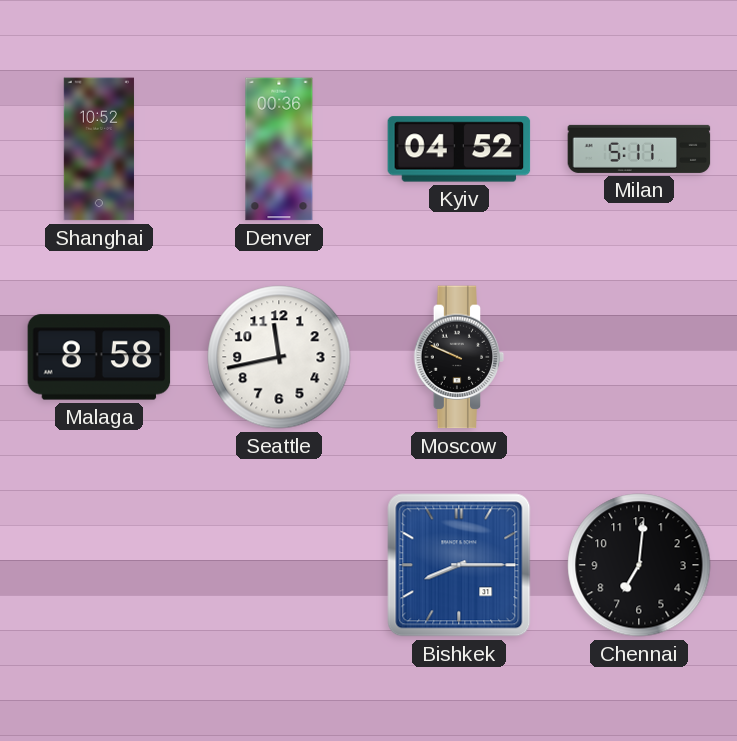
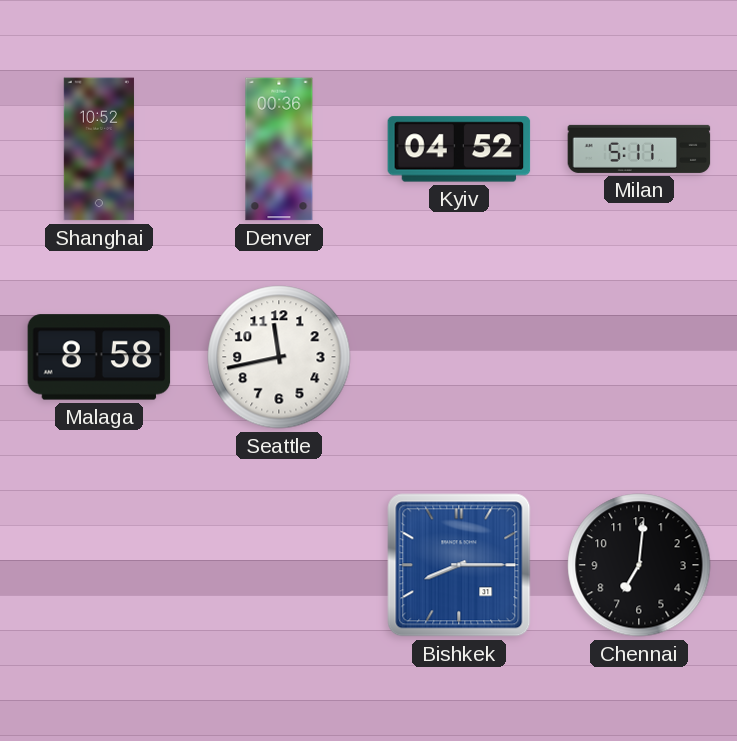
Moscow: 9:49 -> none
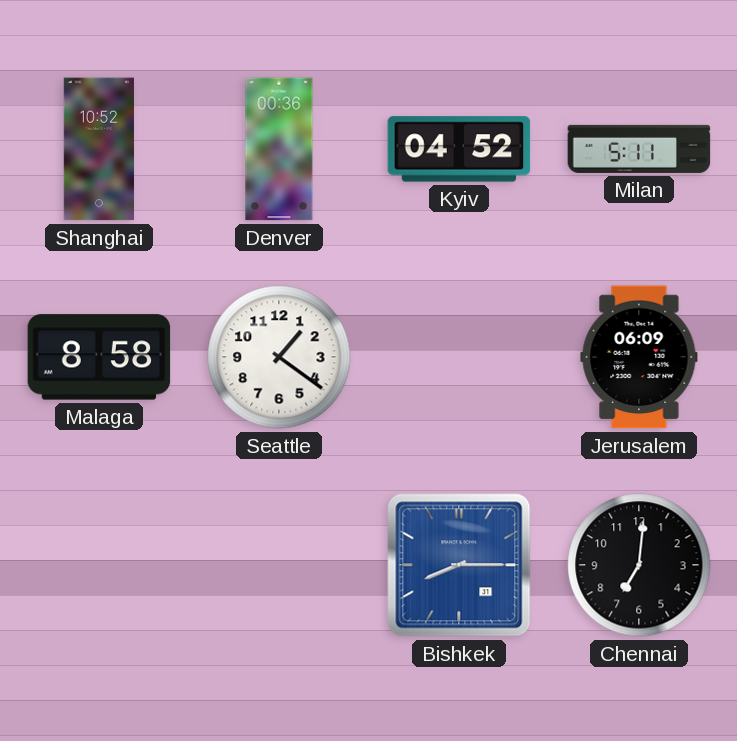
Seattle: 11:43 -> 1:21
Jerusalem: none -> 06:09
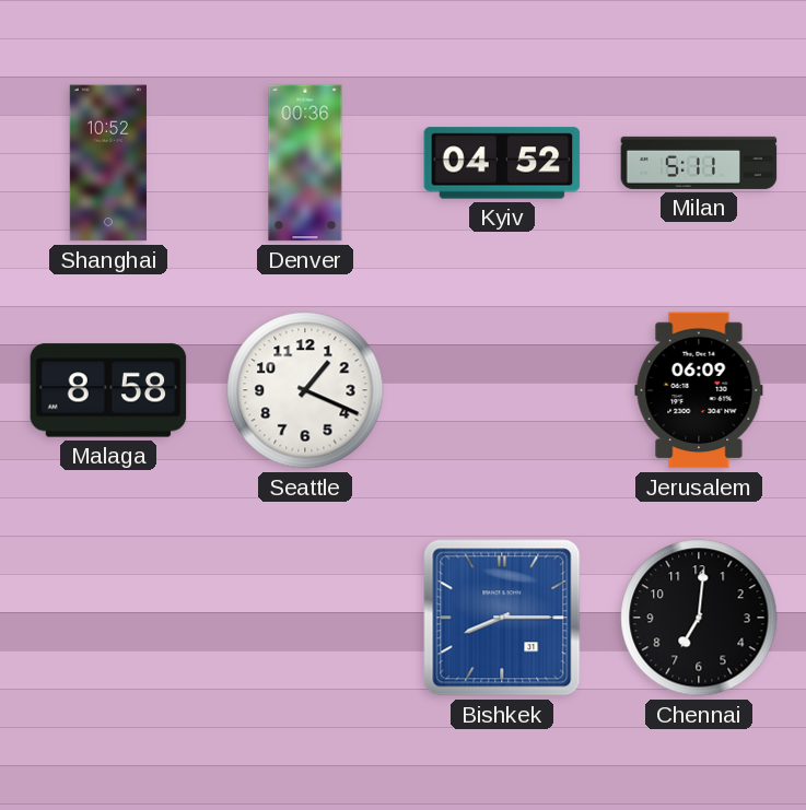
Seattle: 1:21 -> 1:19
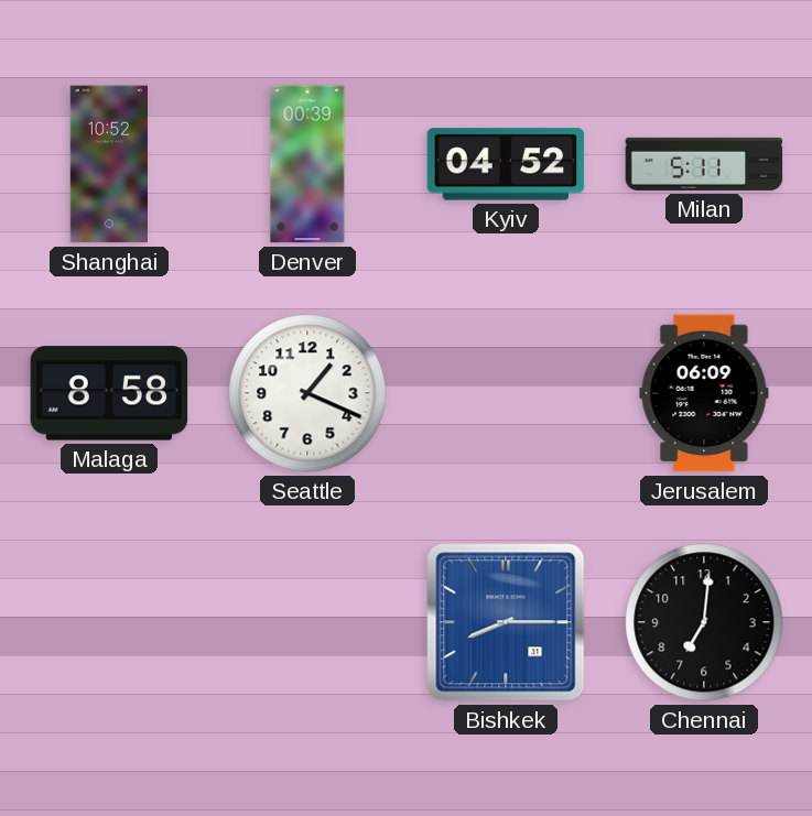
Denver: 00:36 -> 00:39
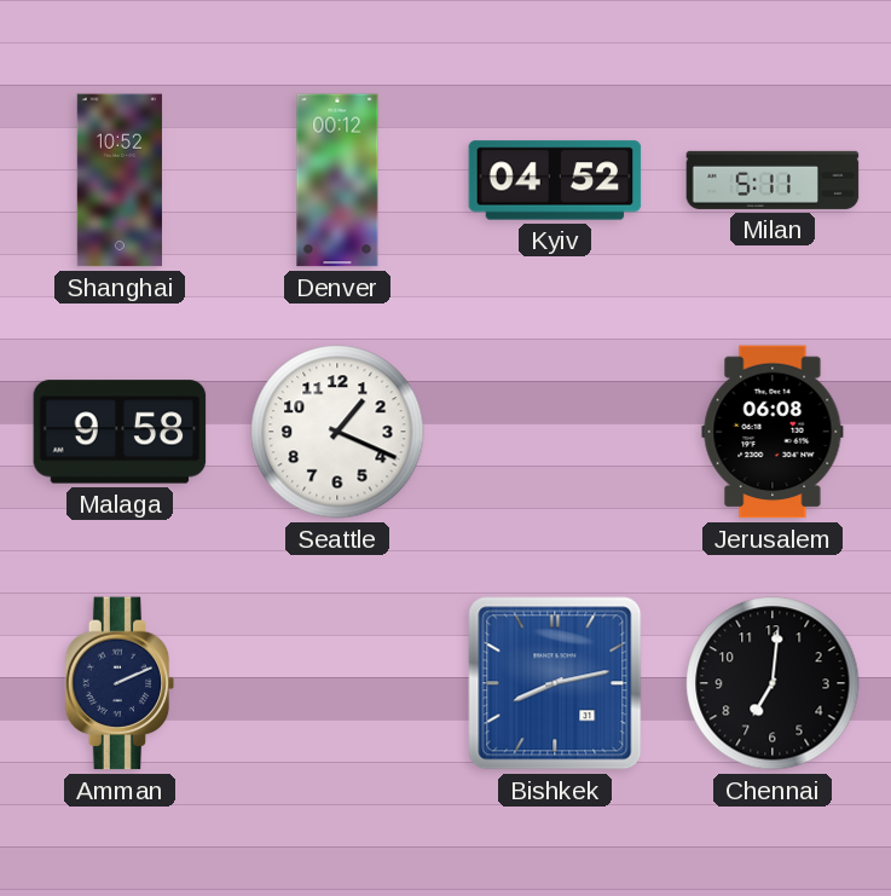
Denver: 00:39 -> 00:12
Malaga: 8:58 -> 9:58
Jerusalem: 06:09 -> 06:08
Amman: none -> 2:11
Bishkek: 8:15 -> 8:13
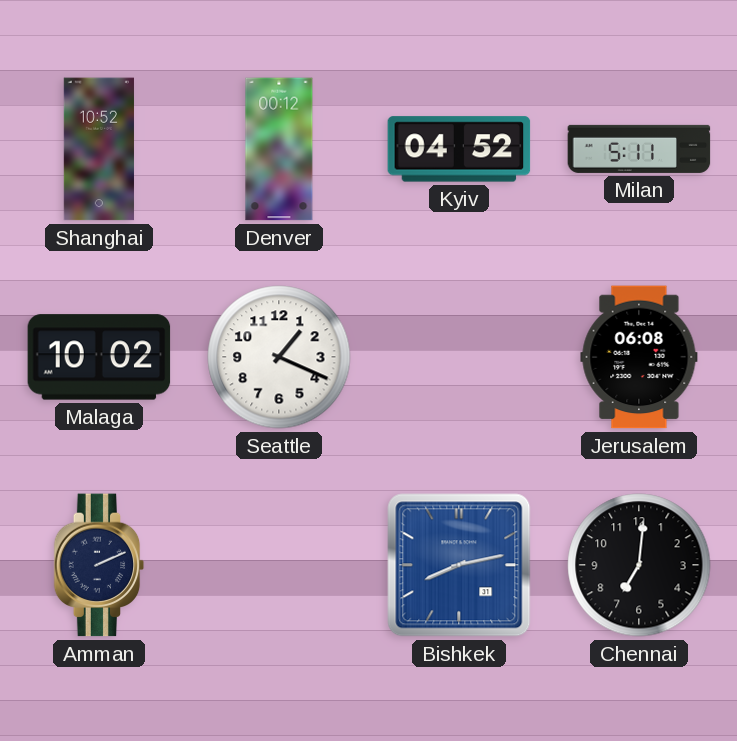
Malaga: 9:58 -> 10:02
